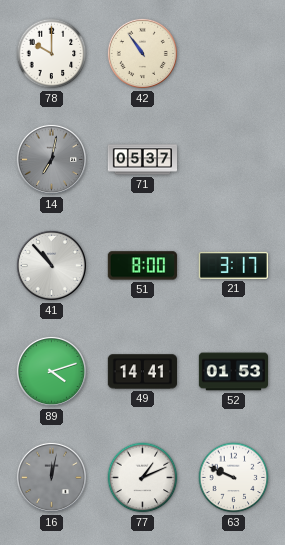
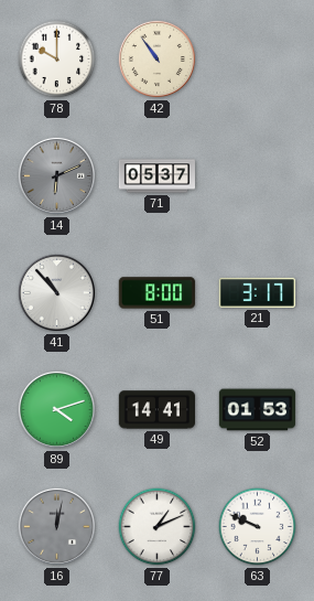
14: 7:02 -> 6:11
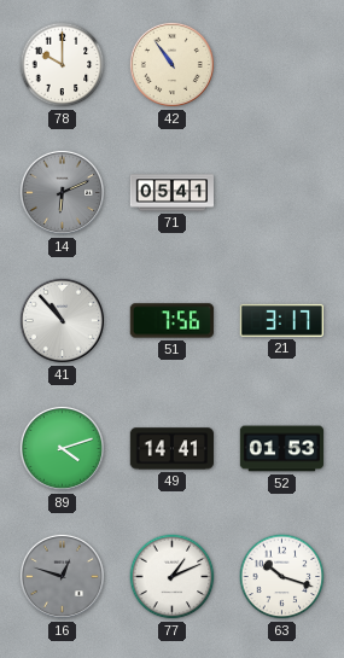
71: 05:37 -> 05:41
51: 8:00 -> 7:56
16: 12:02 -> 12:48
63: 9:49 -> 10:18
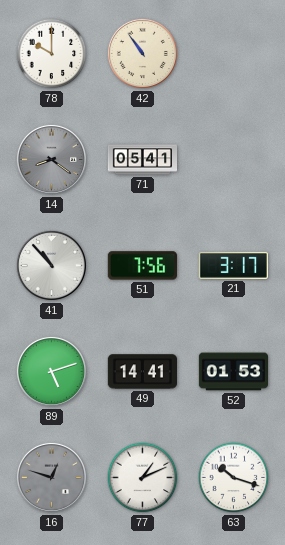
14: 6:11 -> 8:21
89: 4:12 -> 5:12
